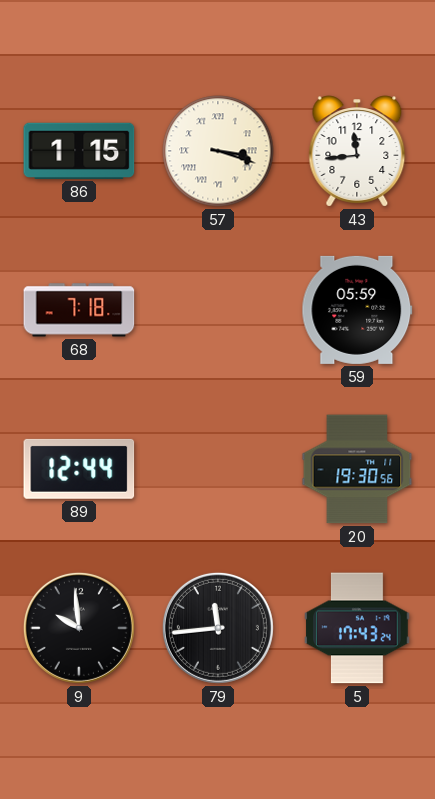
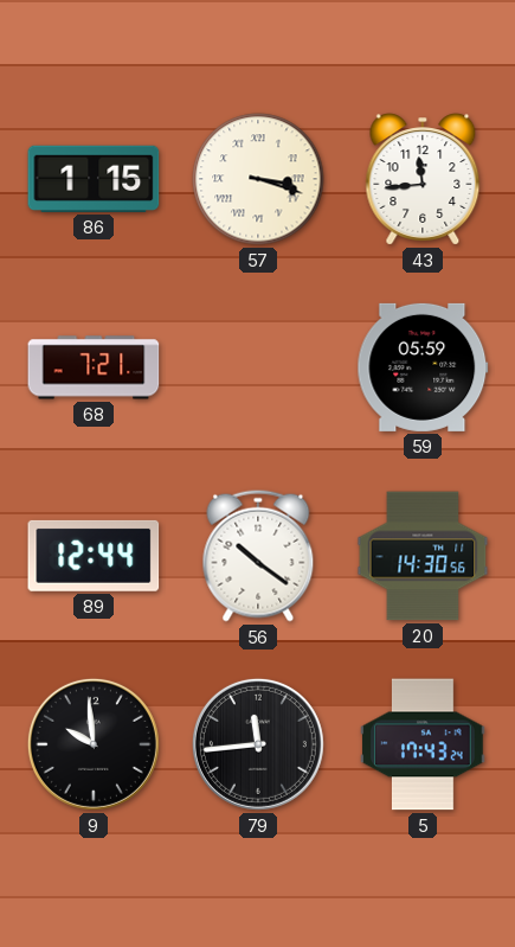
68: 7:18 -> 7:21
56: none -> 10:21
20: 19:30 -> 14:30
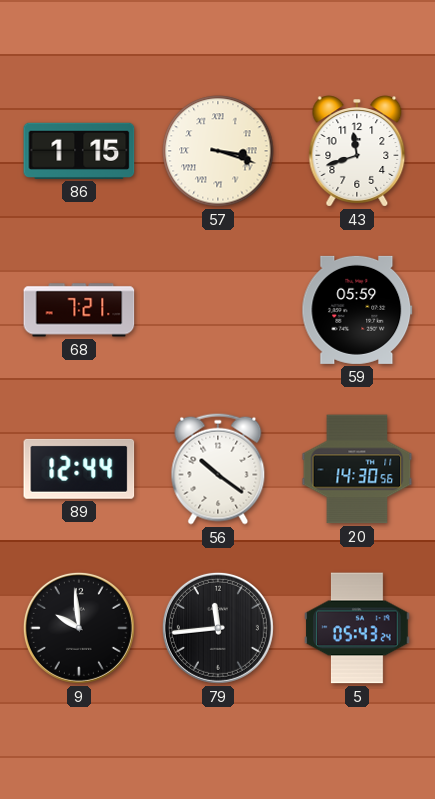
43: 11:44 -> 11:42
5: 17:43 -> 05:43
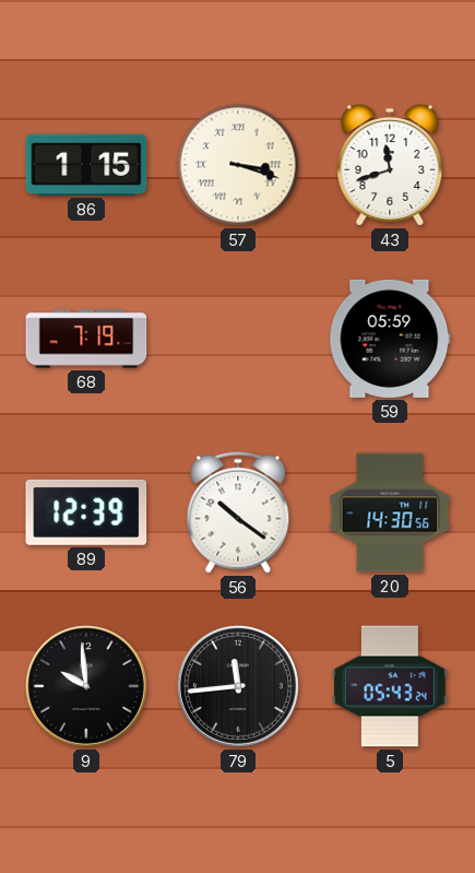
68: 7:21 -> 7:19
89: 12:44 -> 12:39
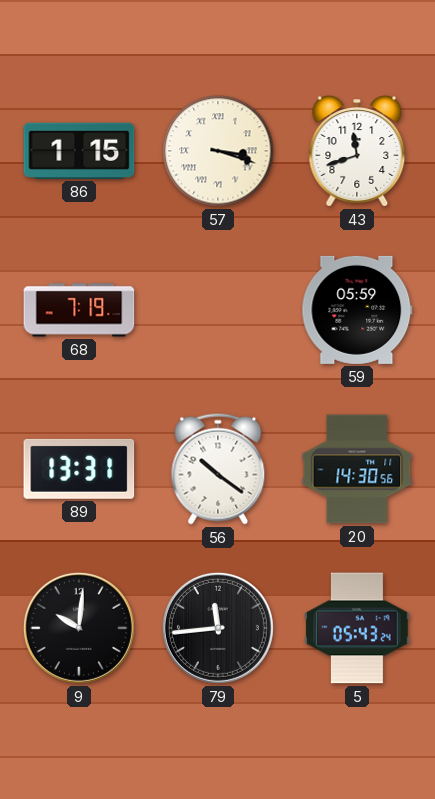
89: 12:39 -> 13:31
9: 9:59 -> 10:01
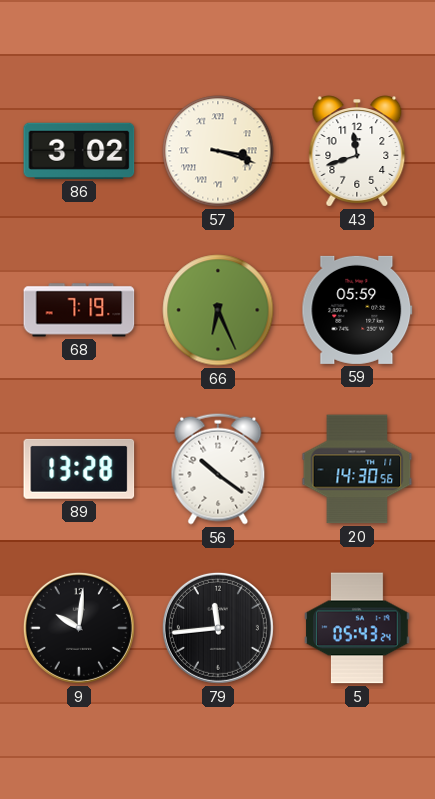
86: 1:15 -> 3:02
66: none -> 6:26
89: 13:31 -> 13:28
